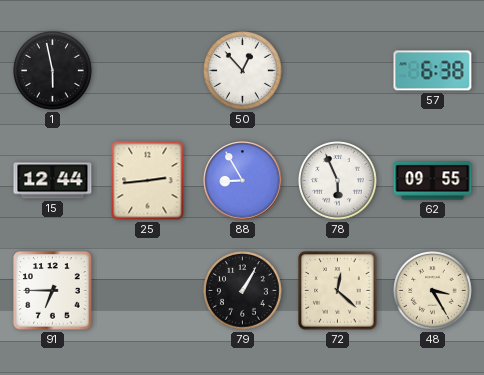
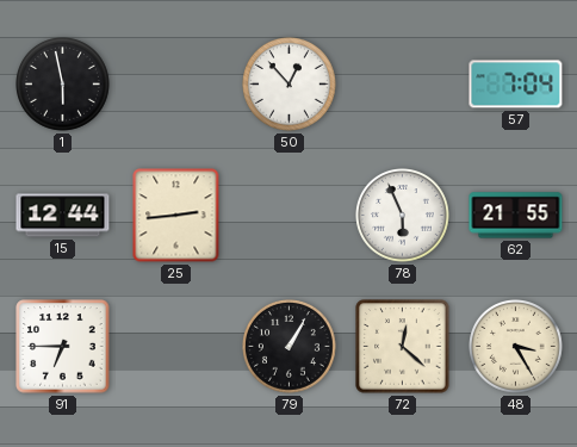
57: 6:38 -> 7:04
88: 8:55 -> none
62: 09:55 -> 21:55
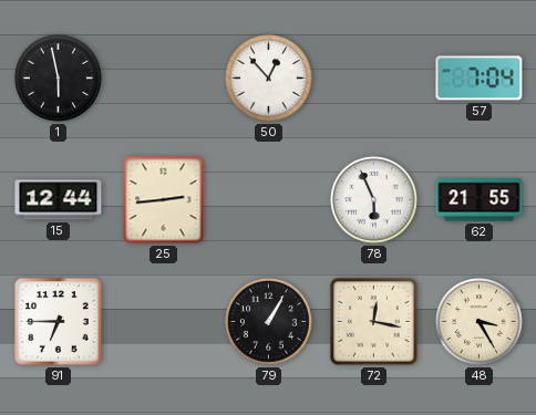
72: 12:22 -> 12:17
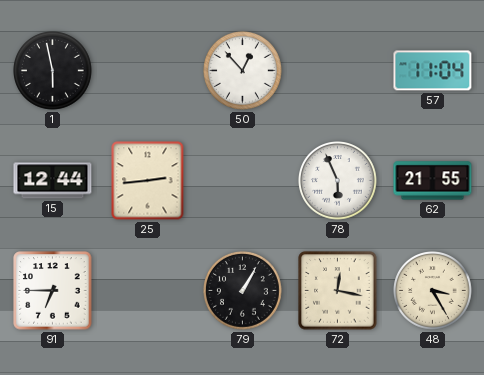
57: 7:04 -> 11:04
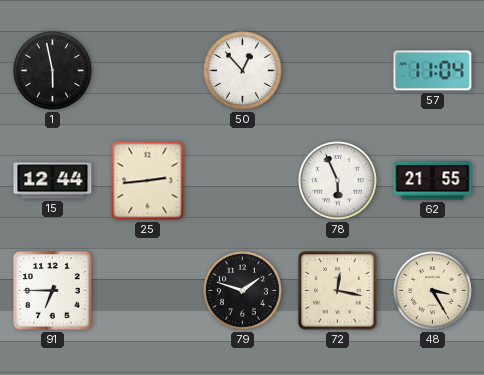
79: 1:05 -> 1:48
